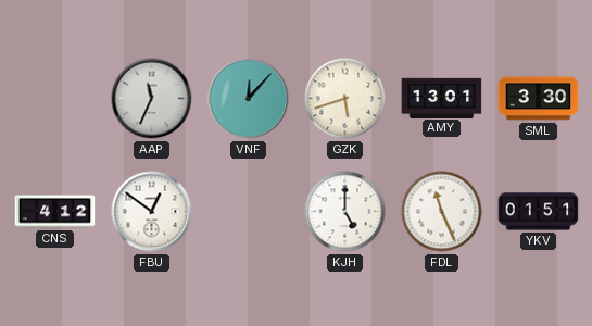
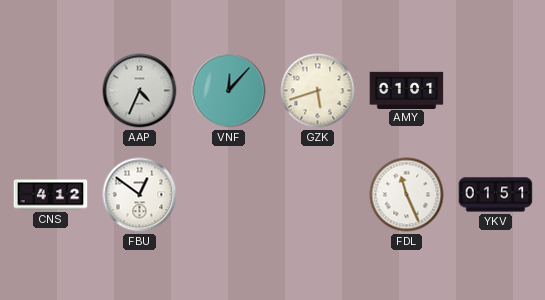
AAP: 11:34 -> 4:34
AMY: 13:01 -> 01:01
SML: 3:30 -> none
KJH: 5:00 -> none
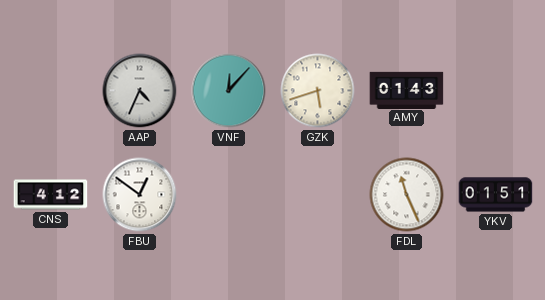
AMY: 01:01 -> 01:43
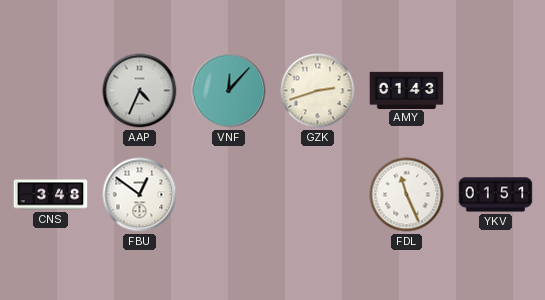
GZK: 5:42 -> 2:42
CNS: 4:12 -> 3:48
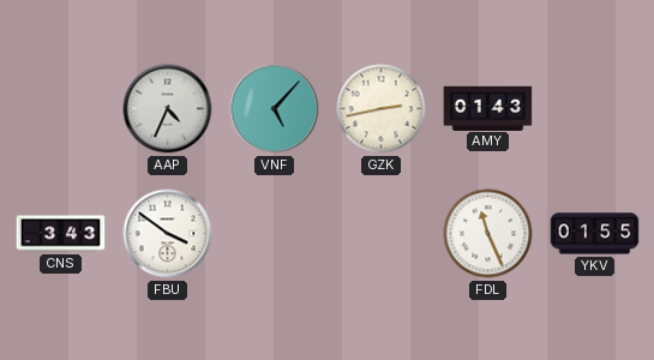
VNF: 12:07 -> 5:07
GZK: 2:42 -> 2:43
CNS: 3:48 -> 3:43
FBU: 12:51 -> 3:51
YKV: 01:51 -> 01:55
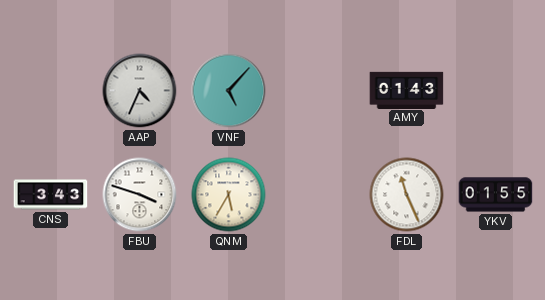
GZK: 2:43 -> none
FBU: 3:51 -> 3:48
QNM: none -> 5:35
